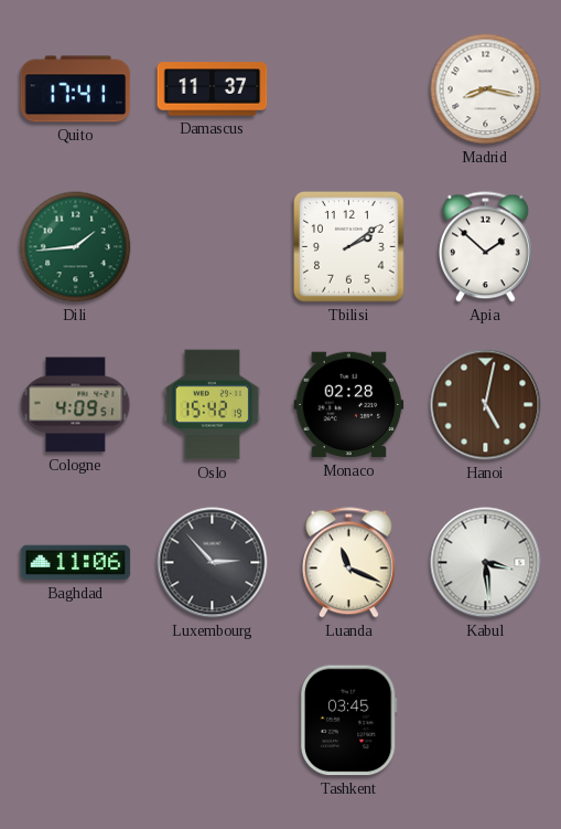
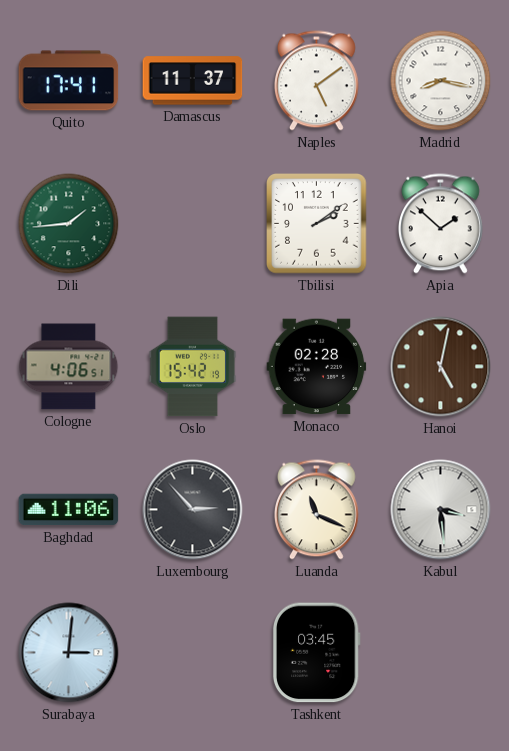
Naples: none -> 5:09
Cologne: 4:09 -> 4:06
Surabaya: none -> 3:01
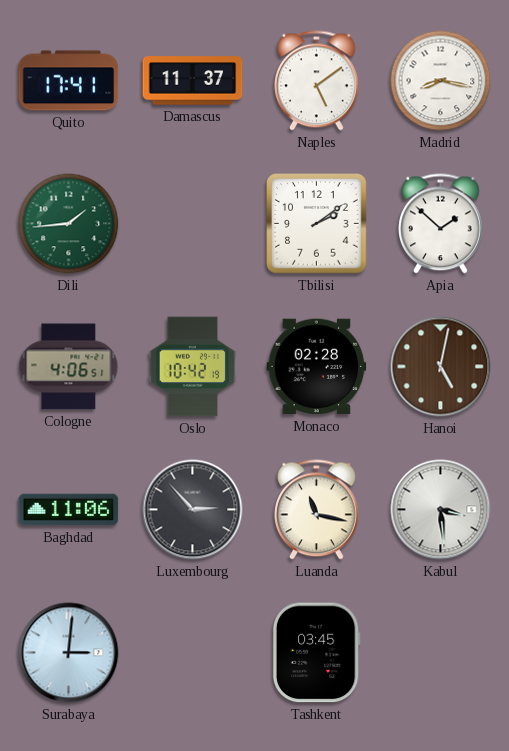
Oslo: 15:42 -> 10:42
Luanda: 11:19 -> 11:17
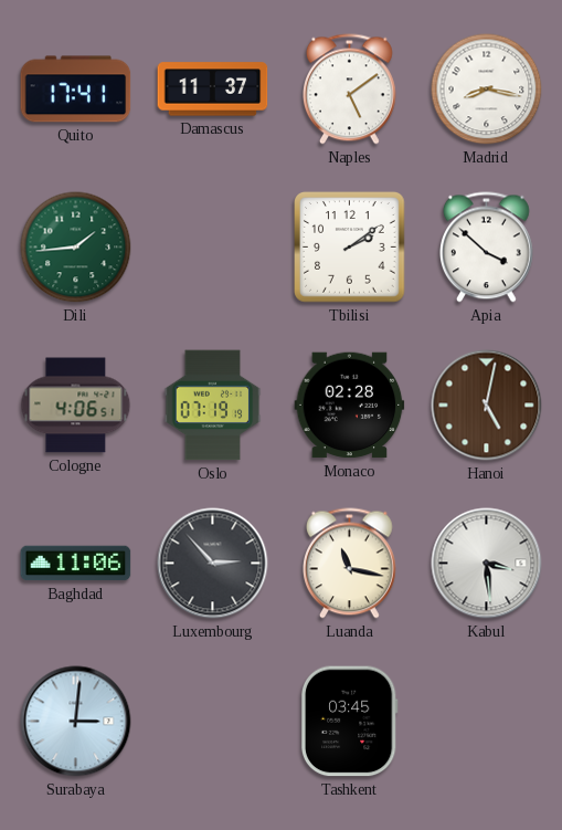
Apia: 1:52 -> 3:52
Oslo: 10:42 -> 07:19
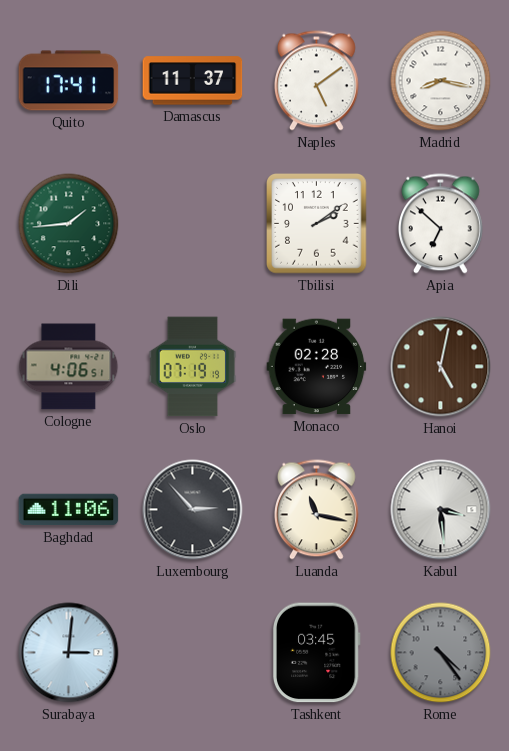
Apia: 3:52 -> 6:52
Rome: none -> 4:24
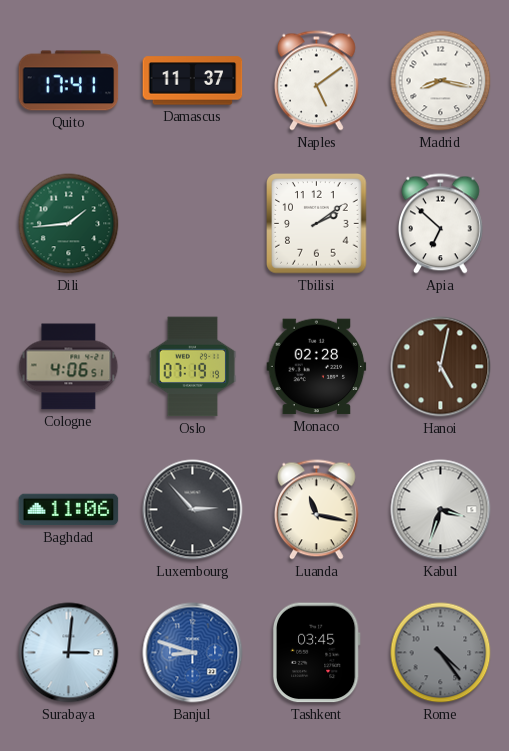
Kabul: 3:29 -> 3:33
Banjul: none -> 8:48
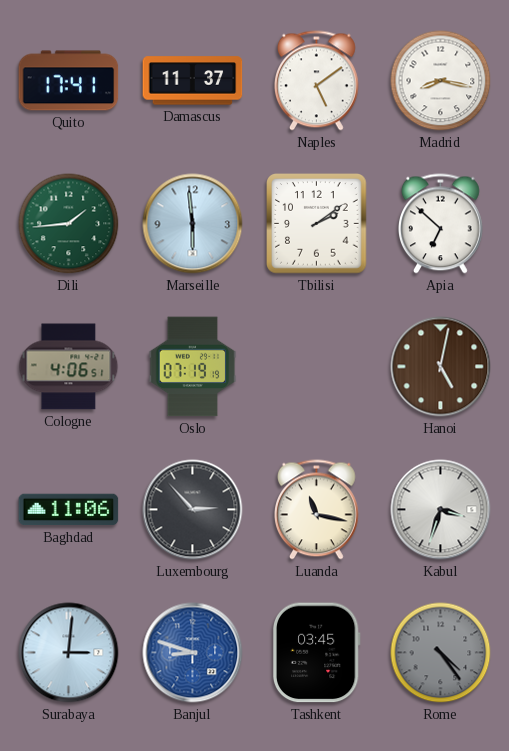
Marseille: none -> 5:59
Monaco: 02:28 -> none
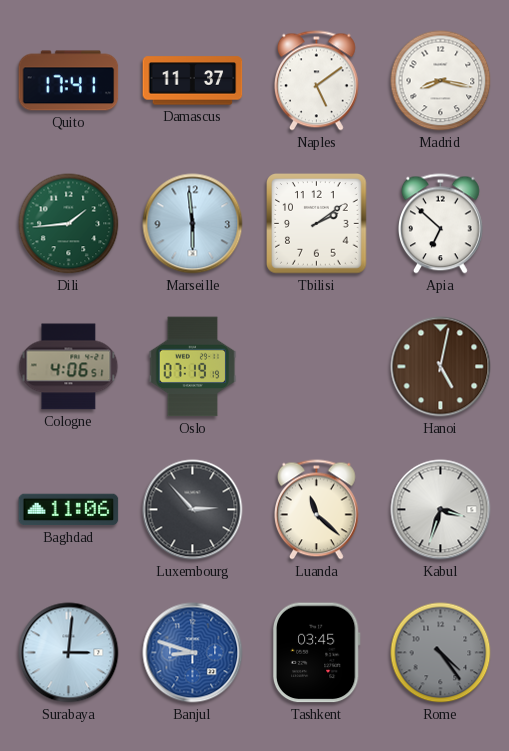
Luanda: 11:17 -> 11:22
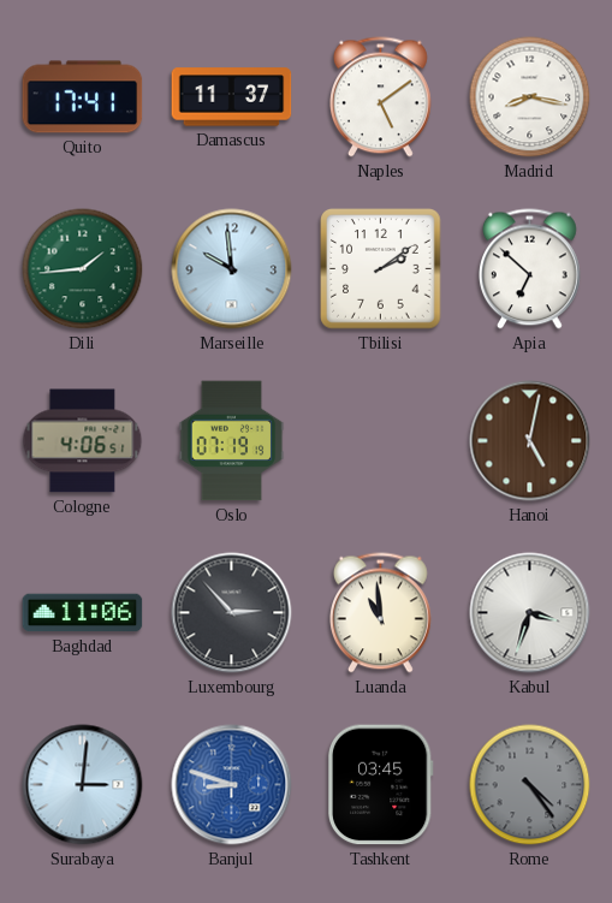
Marseille: 5:59 -> 9:59
Luanda: 11:22 -> 10:59
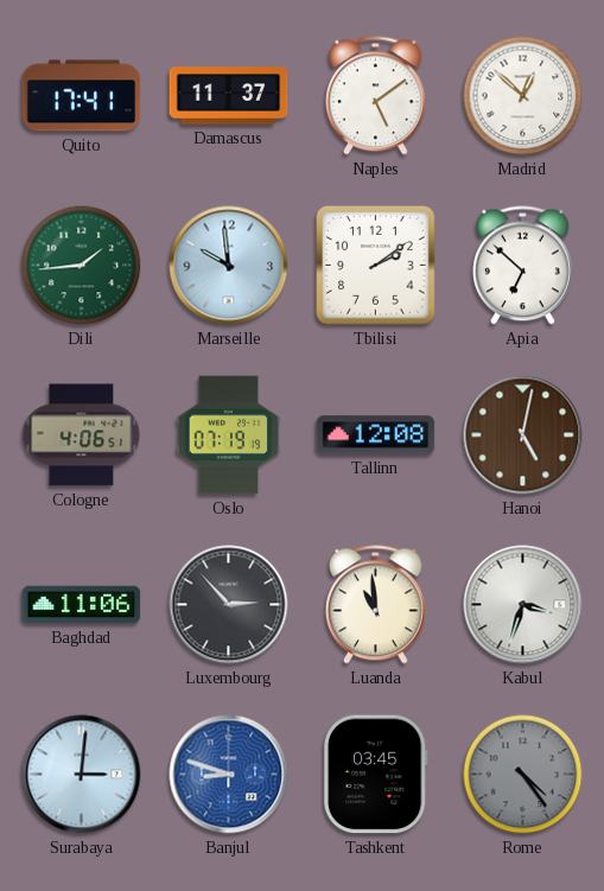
Madrid: 8:17 -> 12:52
Tallinn: none -> 12:08
